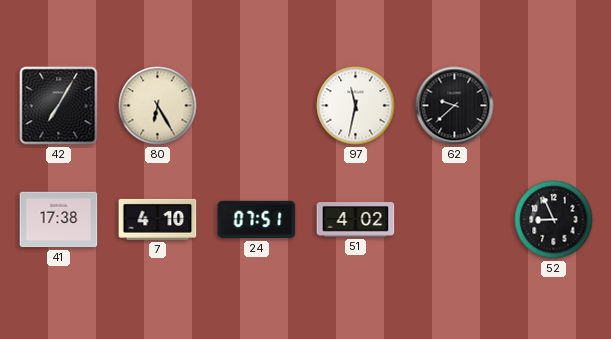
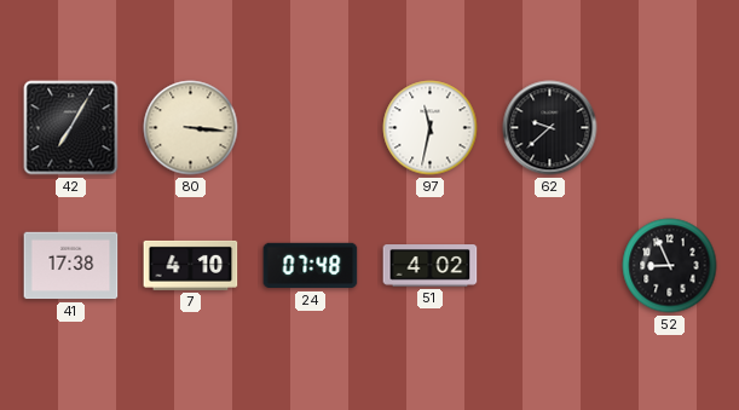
80: 6:25 -> 3:16
24: 07:51 -> 07:48
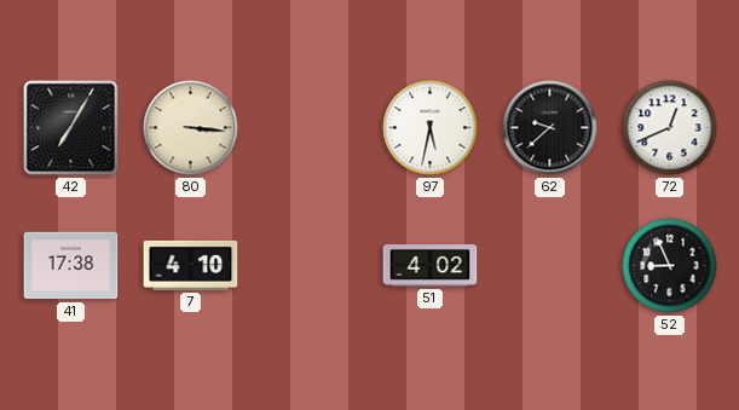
97: 11:32 -> 5:32
72: none -> 12:41
24: 07:48 -> none
